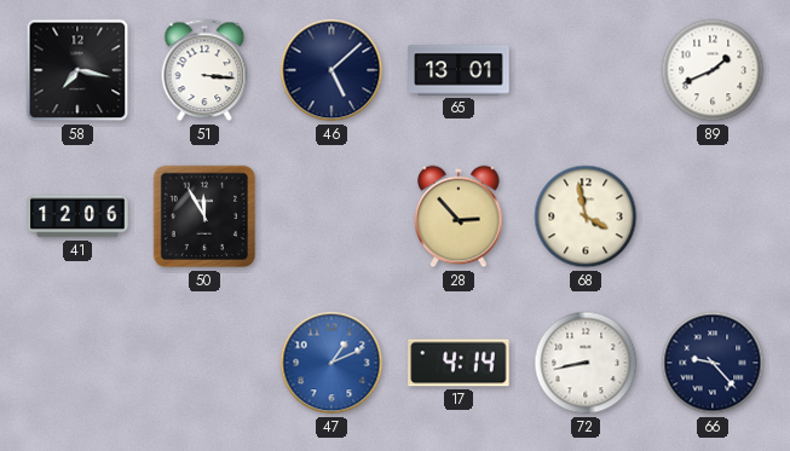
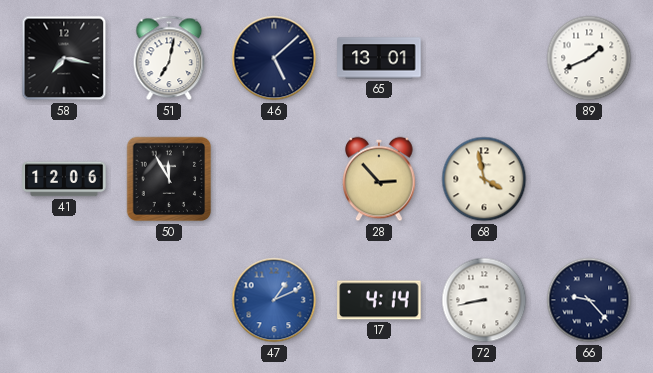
51: 3:16 -> 7:02
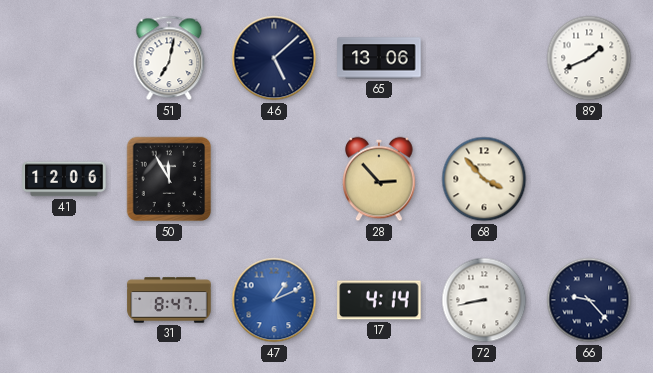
58: 7:17 -> none
65: 13:01 -> 13:06
68: 3:58 -> 3:53
31: none -> 8:47
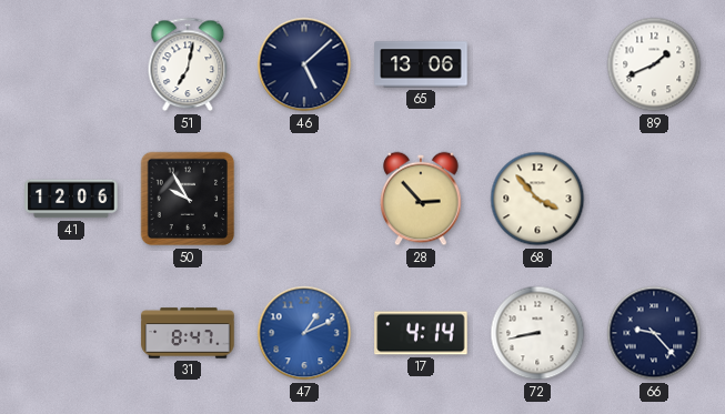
50: 11:55 -> 9:55
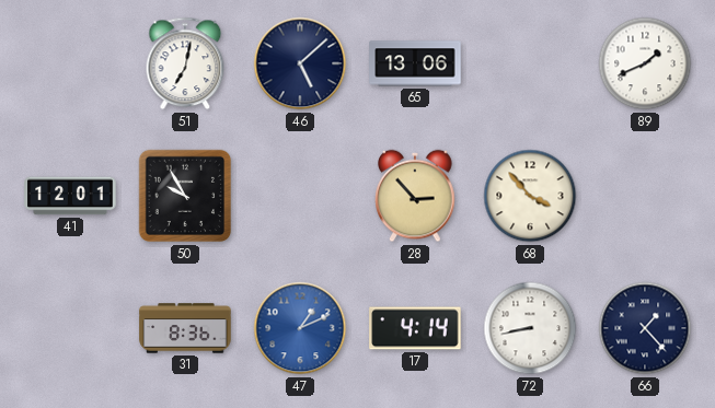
41: 12:06 -> 12:01
31: 8:47 -> 8:36
66: 9:23 -> 1:23
